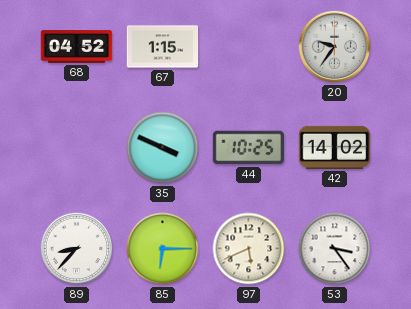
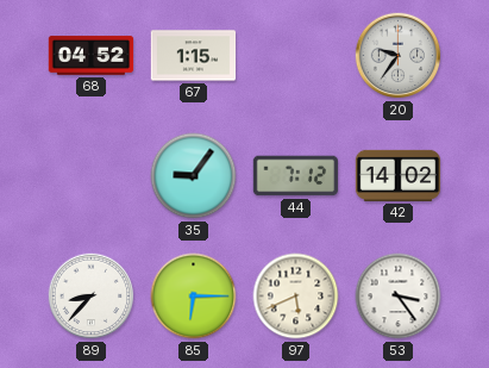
35: 3:49 -> 9:06
44: 10:25 -> 7:12
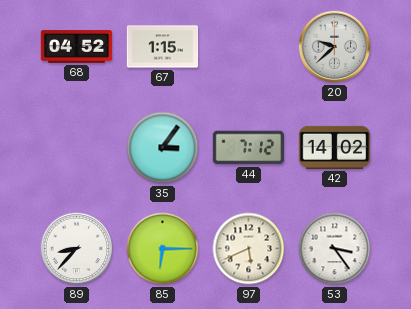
20: 9:36 -> 9:38
35: 9:06 -> 3:06
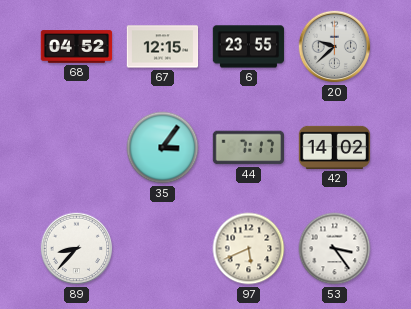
67: 1:15 -> 12:15
6: none -> 23:55
44: 7:12 -> 7:17
85: 6:15 -> none
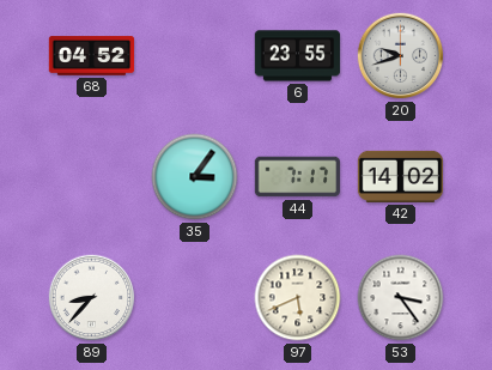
67: 12:15 -> none
20: 9:38 -> 9:42
